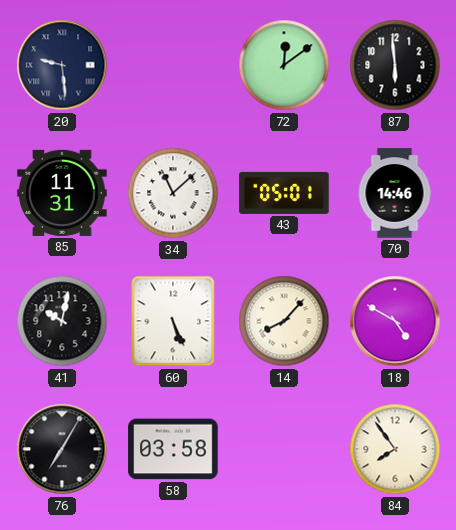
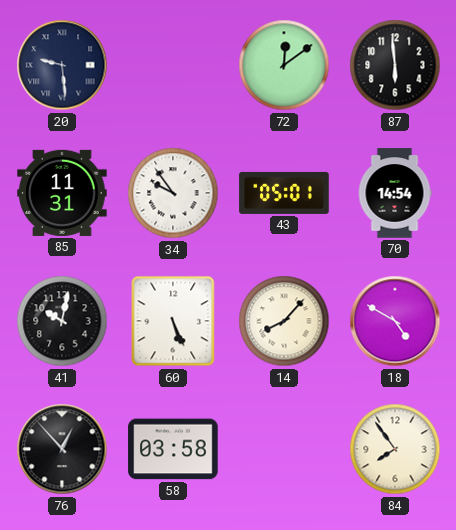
34: 11:08 -> 9:54
70: 14:46 -> 14:54
76: 7:05 -> 12:53
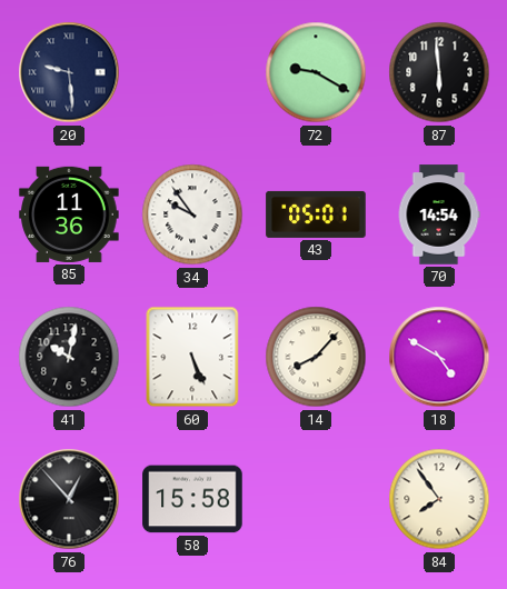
72: 12:09 -> 9:20
85: 11:31 -> 11:36
58: 03:58 -> 15:58
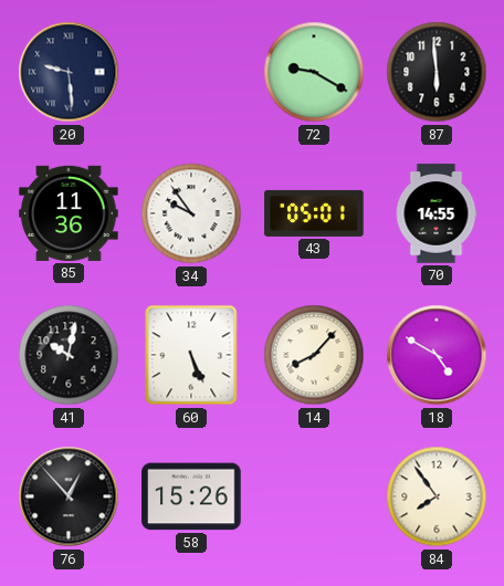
70: 14:54 -> 14:55
58: 15:58 -> 15:26
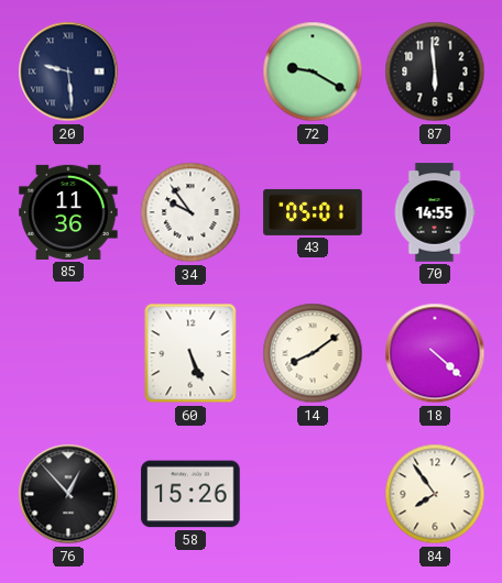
41: 10:02 -> none
14: 8:07 -> 8:09
18: 4:50 -> 4:22
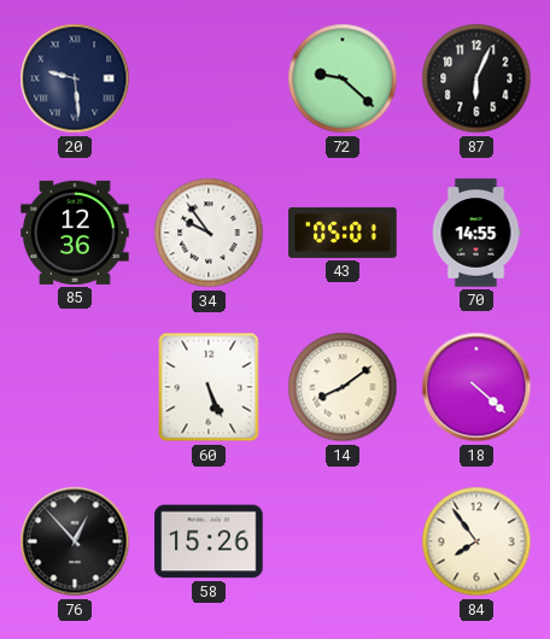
72: 9:20 -> 9:22
87: 5:59 -> 6:04
85: 11:36 -> 12:36
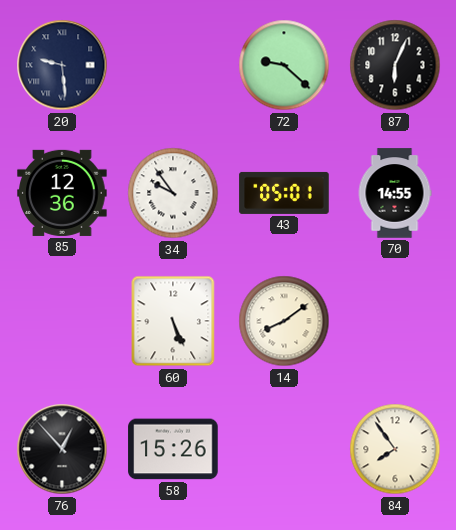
18: 4:22 -> none
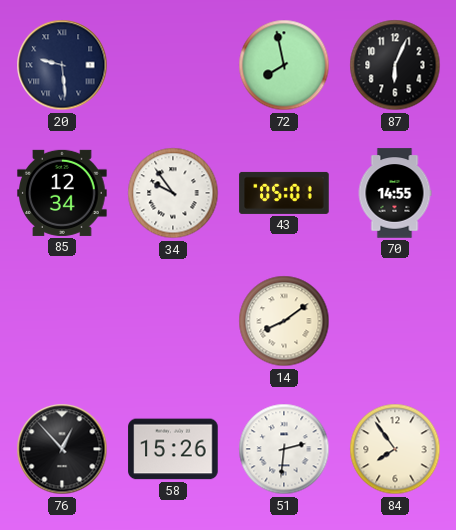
72: 9:22 -> 7:58
85: 12:36 -> 12:34
60: 5:26 -> none
51: none -> 2:31
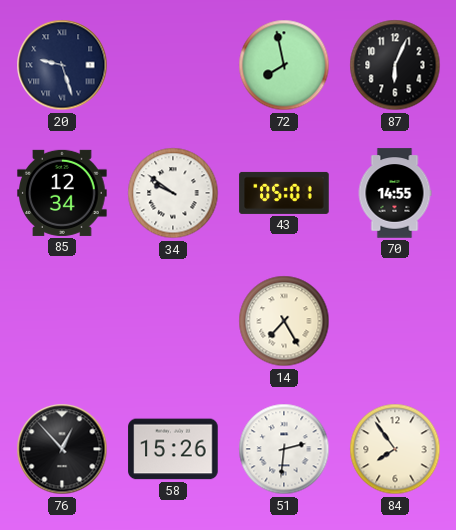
20: 9:29 -> 9:27
34: 9:54 -> 9:51
14: 8:09 -> 7:25
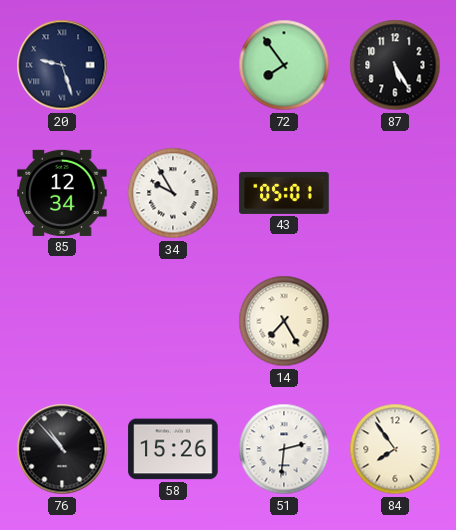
72: 7:58 -> 7:54
87: 6:04 -> 5:25
34: 9:51 -> 9:55
70: 14:55 -> none
76: 12:53 -> 10:53
